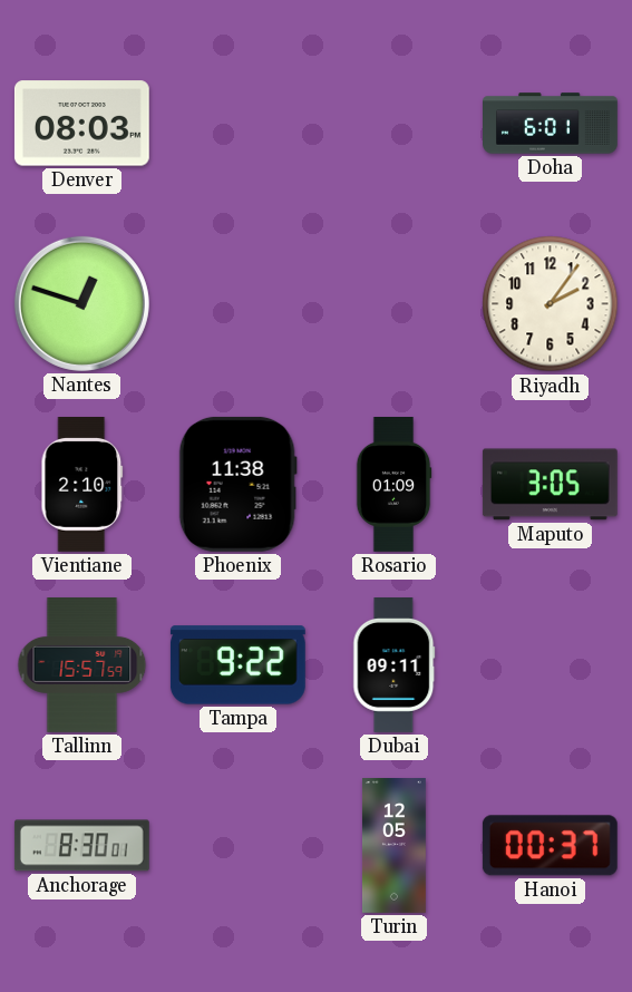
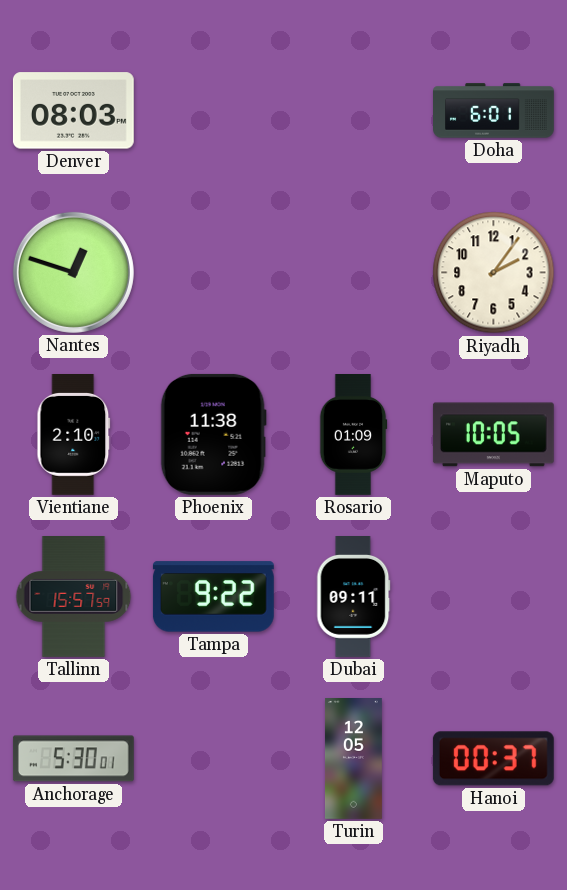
Maputo: 3:05 -> 10:05
Anchorage: 8:30 -> 5:30
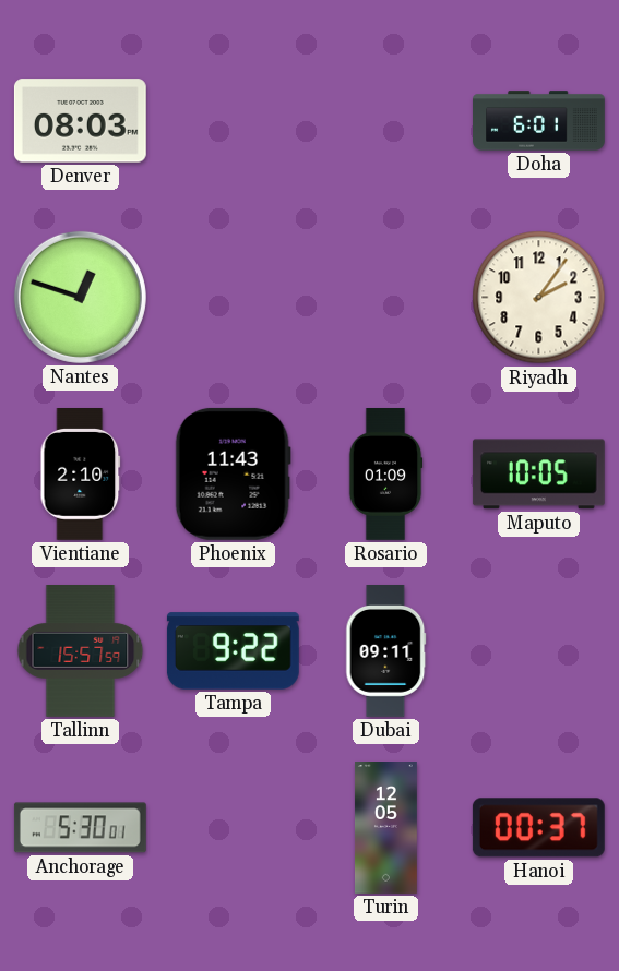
Phoenix: 11:38 -> 11:43
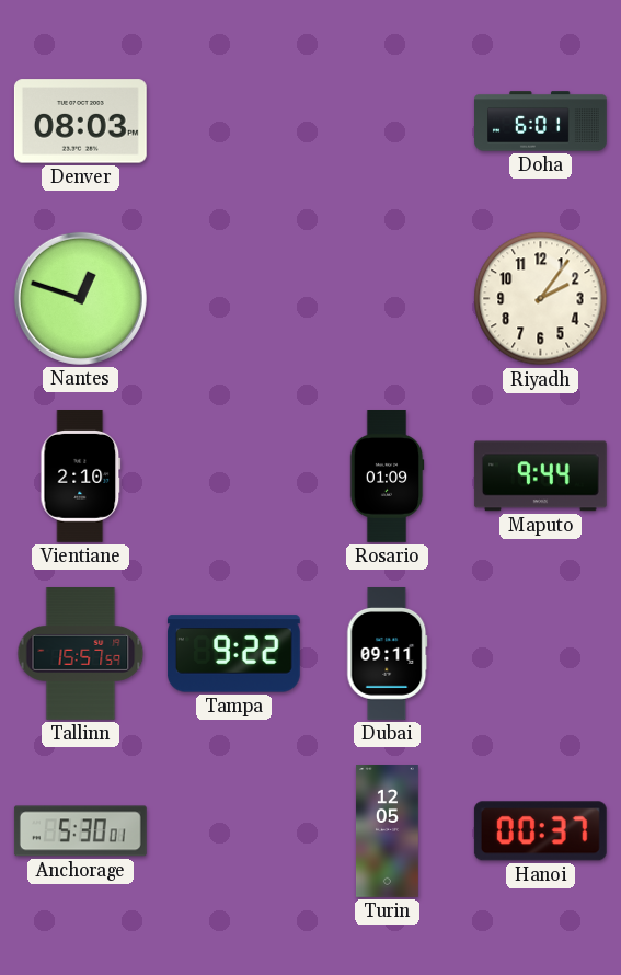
Phoenix: 11:43 -> none
Maputo: 10:05 -> 9:44
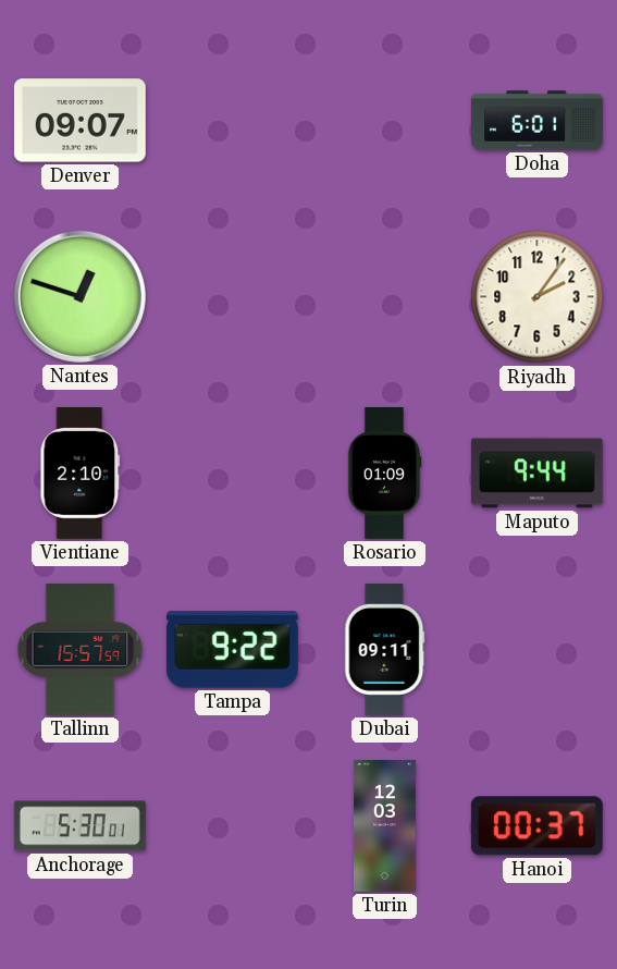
Denver: 08:03 -> 09:07
Turin: 12:05 -> 12:03
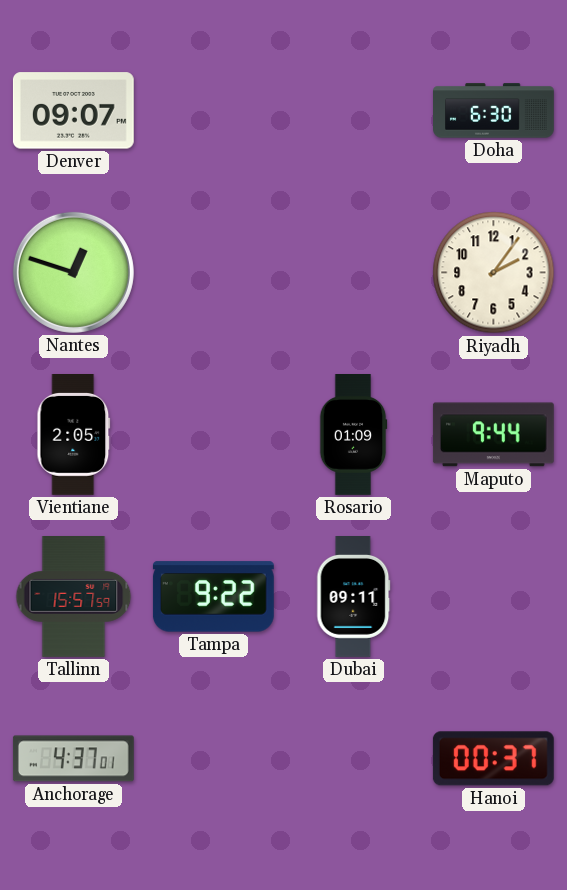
Doha: 6:01 -> 6:30
Vientiane: 2:10 -> 2:05
Anchorage: 5:30 -> 4:37
Turin: 12:03 -> none
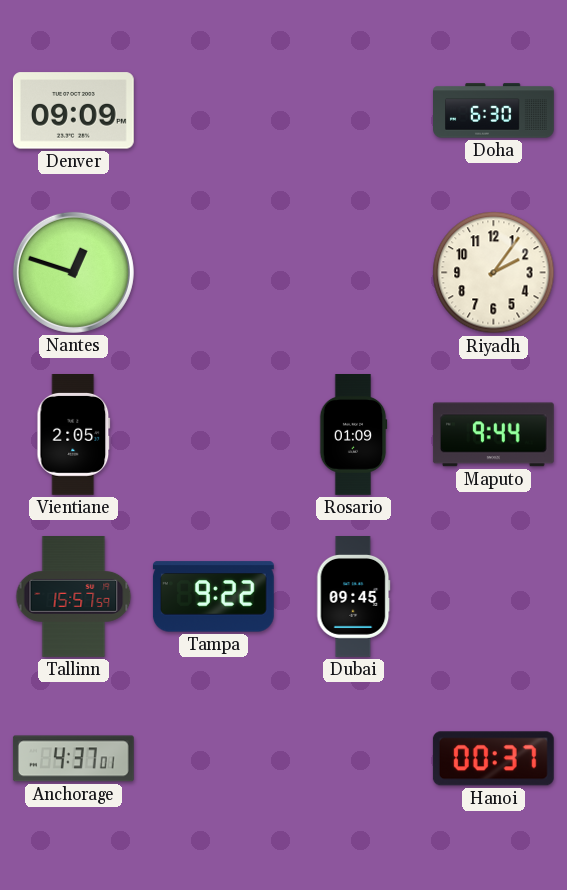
Denver: 09:07 -> 09:09
Dubai: 09:11 -> 09:45
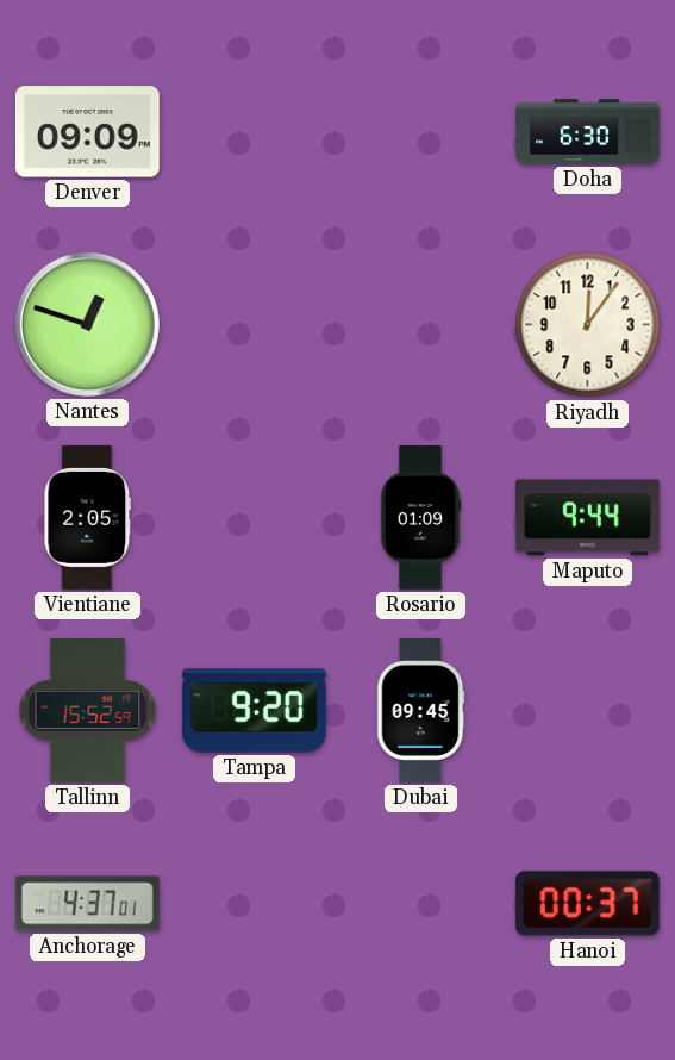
Riyadh: 2:06 -> 12:06
Tallinn: 15:57 -> 15:52
Tampa: 9:22 -> 9:20
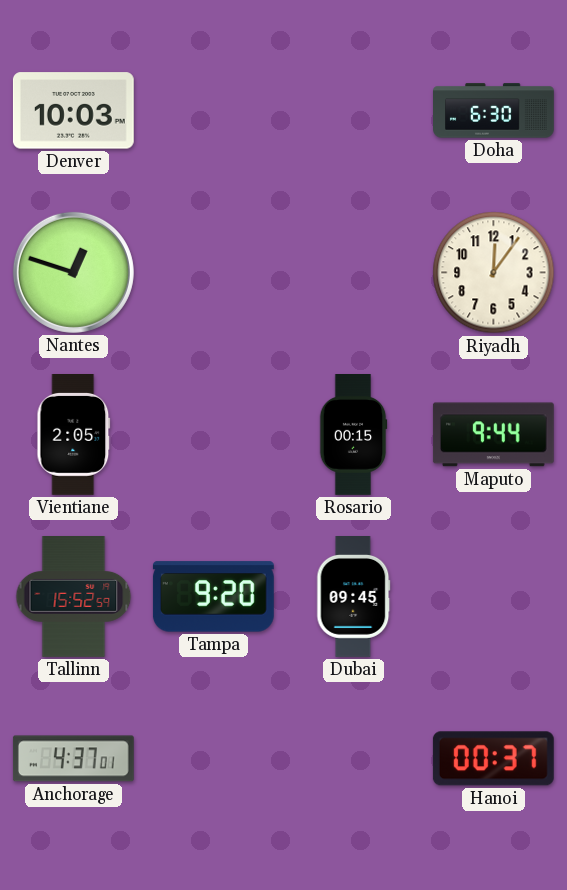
Denver: 09:09 -> 10:03
Rosario: 01:09 -> 00:15
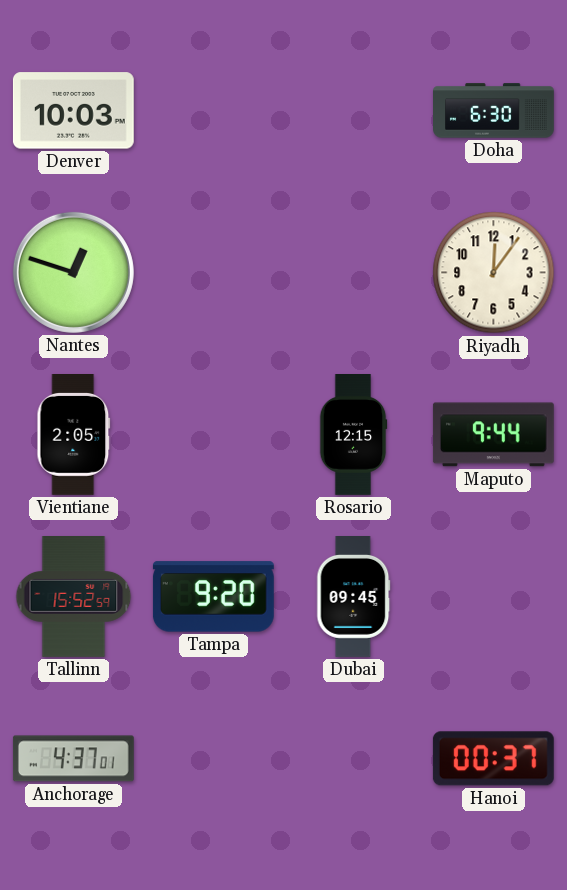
Rosario: 00:15 -> 12:15
